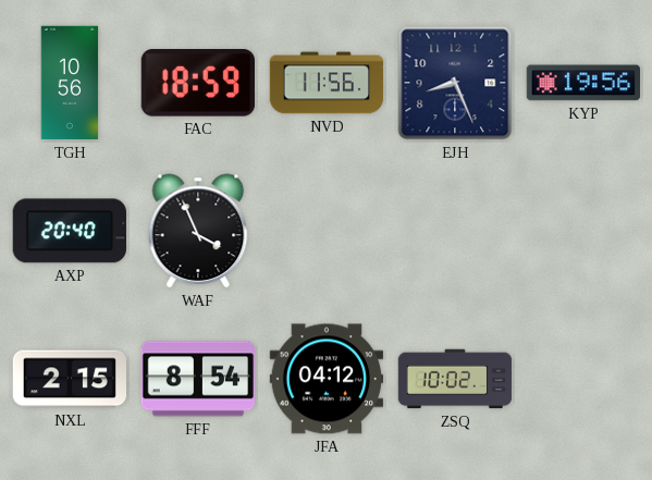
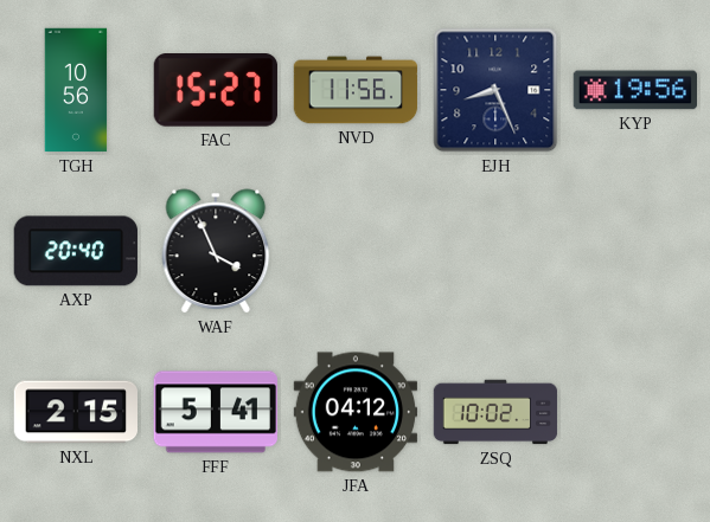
FAC: 18:59 -> 15:27
FFF: 8:54 -> 5:41
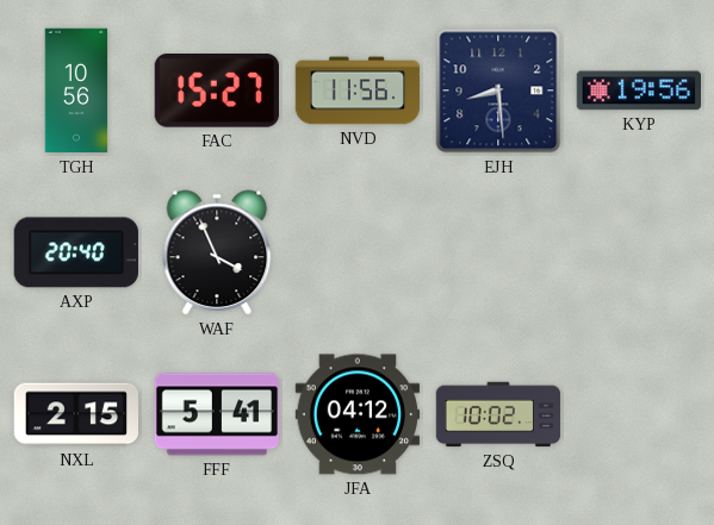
EJH: 8:26 -> 8:29
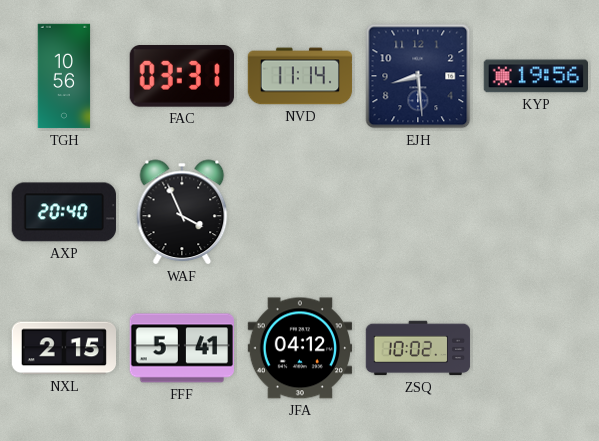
FAC: 15:27 -> 03:31
NVD: 11:56 -> 11:14
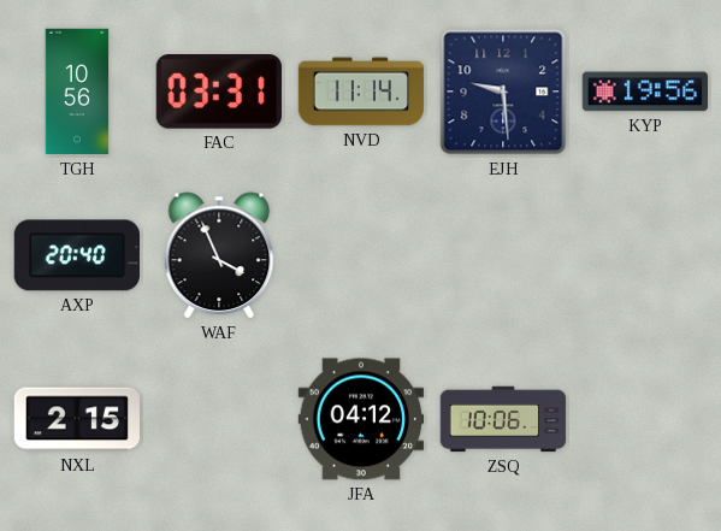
EJH: 8:29 -> 9:29
FFF: 5:41 -> none
ZSQ: 10:02 -> 10:06
